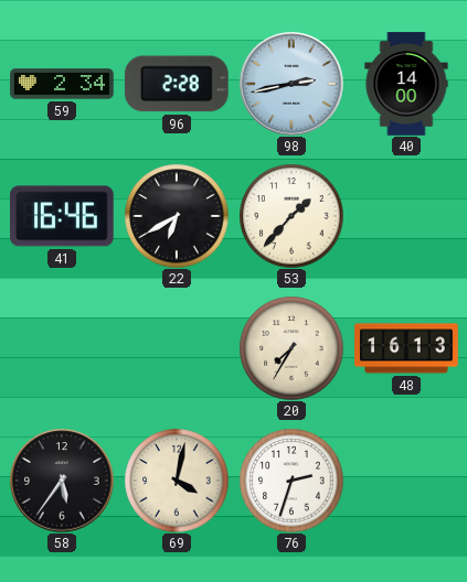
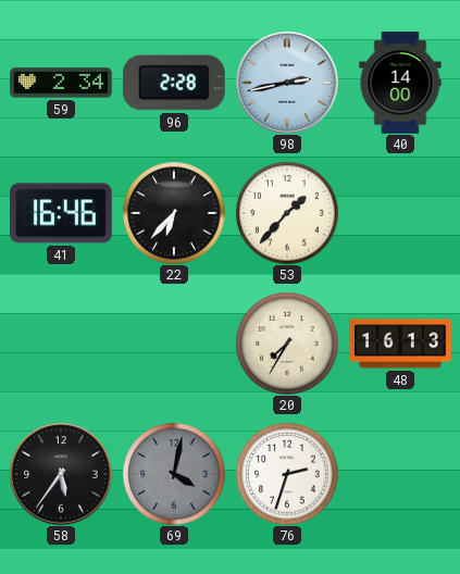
22: 6:40 -> 6:37
69 dial: cream -> grey
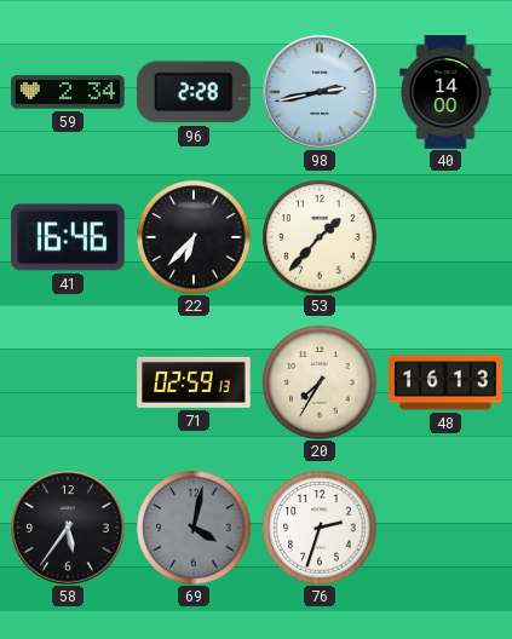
71: none -> 02:59
